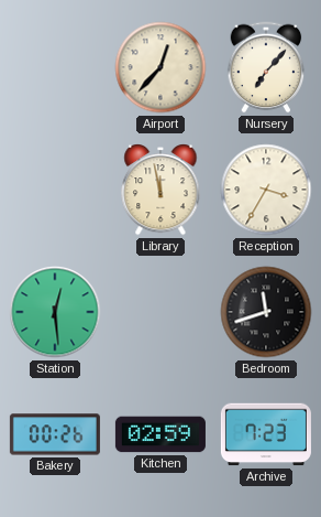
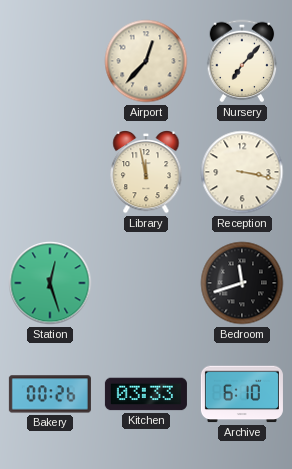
Reception: 3:35 -> 3:17
Station: 12:29 -> 12:27
Kitchen: 02:59 -> 03:33
Archive: 7:23 -> 6:10
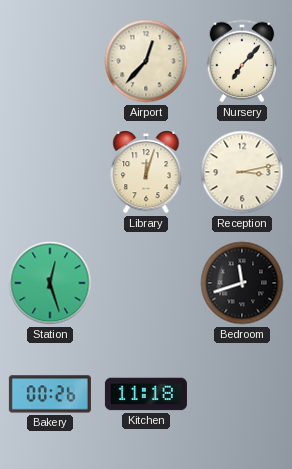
Library: 11:58 -> 12:03
Reception: 3:17 -> 3:13
Kitchen: 03:33 -> 11:18
Archive: 6:10 -> none
